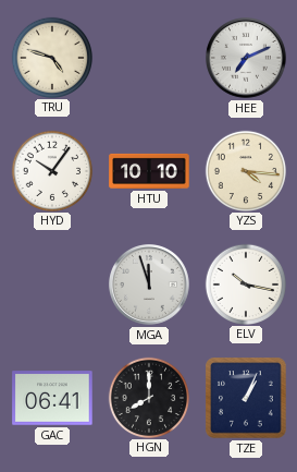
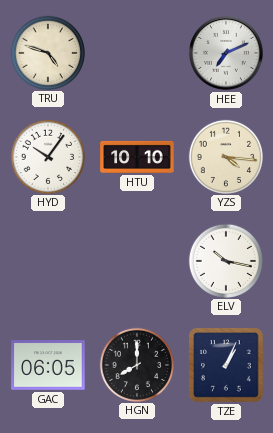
MGA: 11:57 -> none
GAC: 06:41 -> 06:05
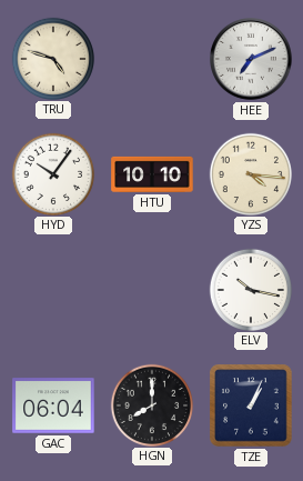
GAC: 06:05 -> 06:04
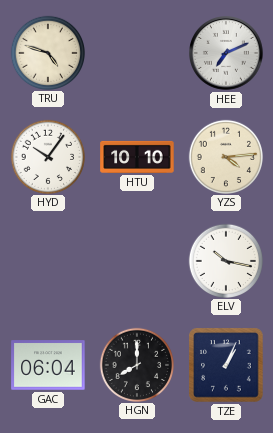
YZS: 4:16 -> 4:14
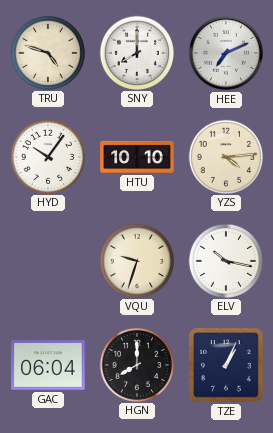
SNY: none -> 8:00
VQU: none -> 9:33
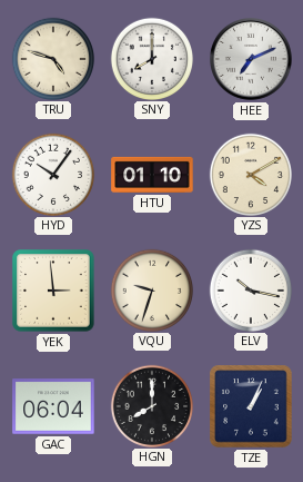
HTU: 10:10 -> 01:10
YZS: 4:14 -> 4:10
YEK: none -> 2:59
